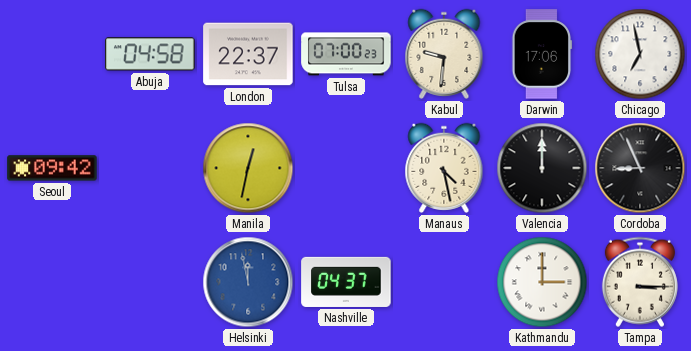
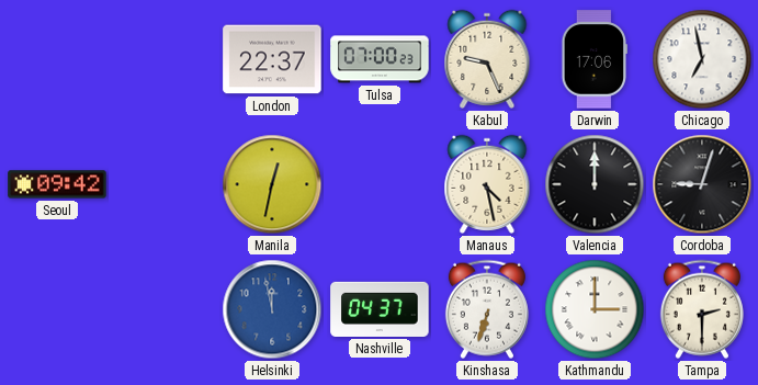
Abuja: 04:58 -> none
Kabul: 9:31 -> 9:26
Cordoba: 8:56 -> 9:03
Kinshasa: none -> 6:33
Tampa: 3:15 -> 2:30
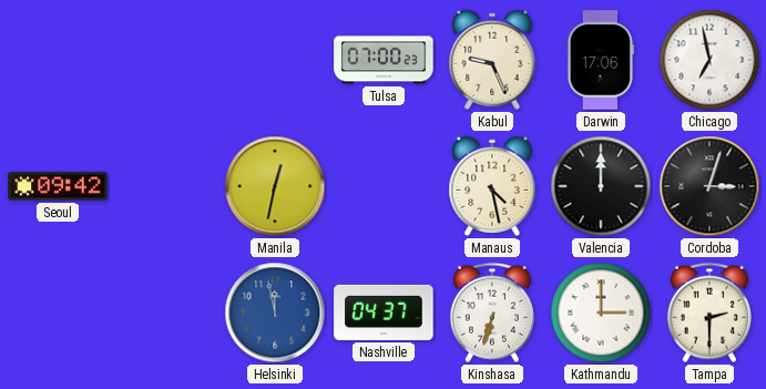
London: 22:37 -> none
Cordoba: 9:03 -> 3:03
